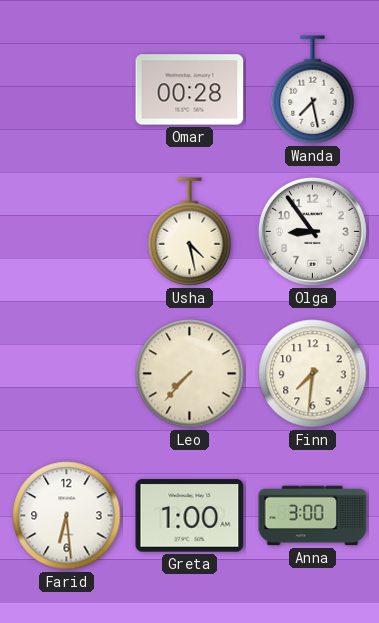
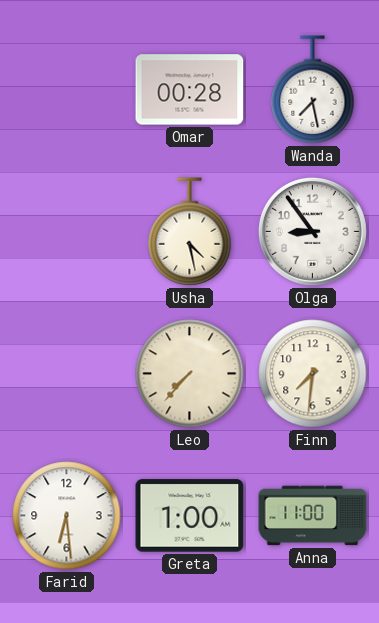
Anna: 3:00 -> 11:00
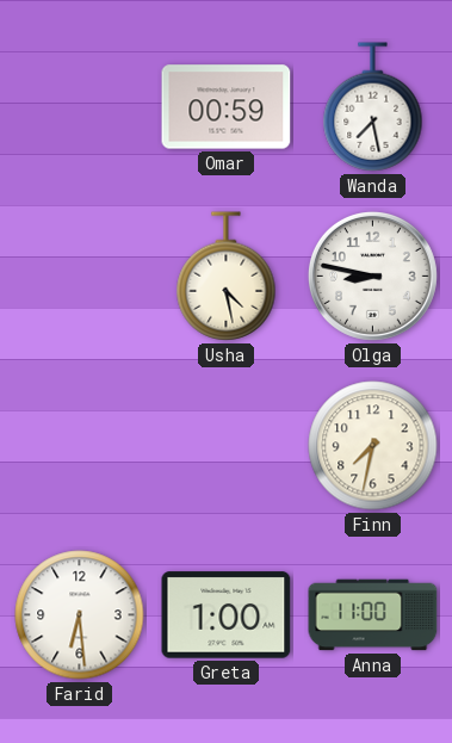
Omar: 00:28 -> 00:59
Olga: 8:54 -> 8:47
Leo: 7:37 -> none
Finn: 7:31 -> 7:32
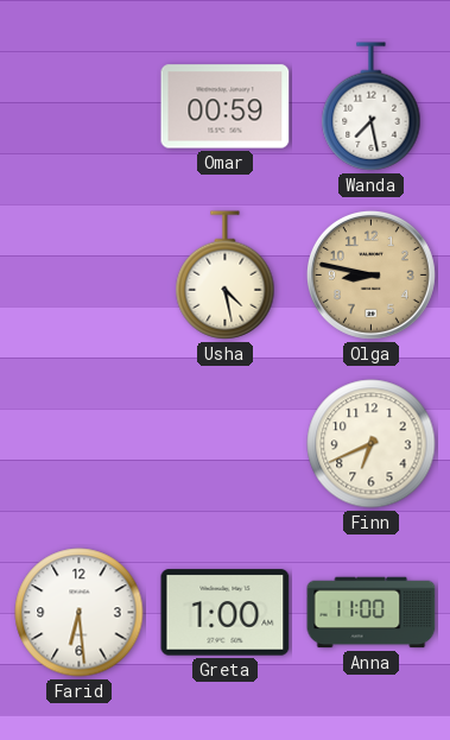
Olga dial: white -> champagne
Finn: 7:32 -> 6:41
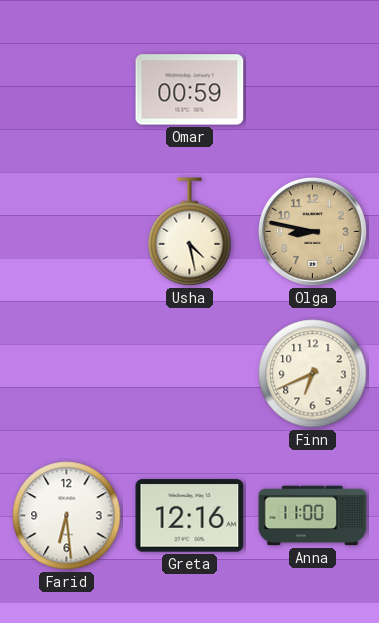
Wanda: 7:28 -> none
Greta: 1:00 -> 12:16
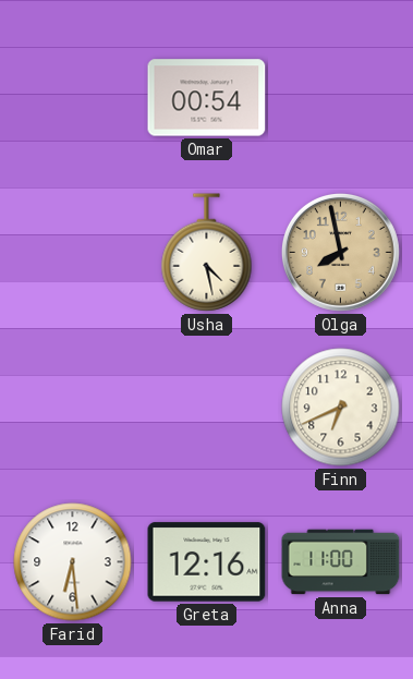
Omar: 00:59 -> 00:54
Olga: 8:47 -> 7:58
